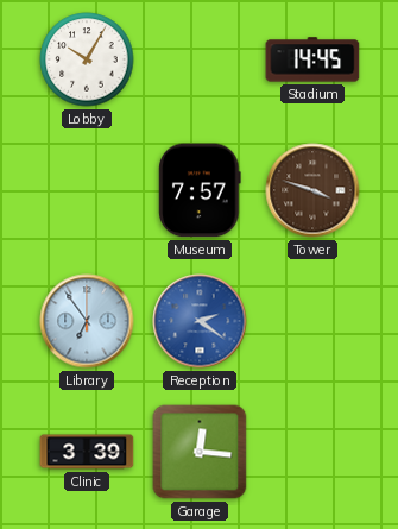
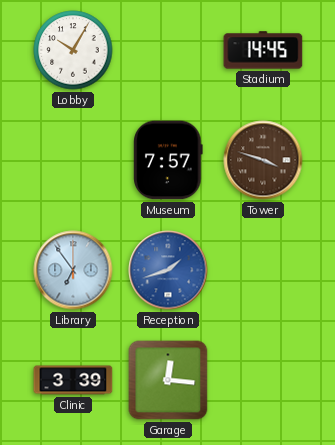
Reception: 2:21 -> 1:42
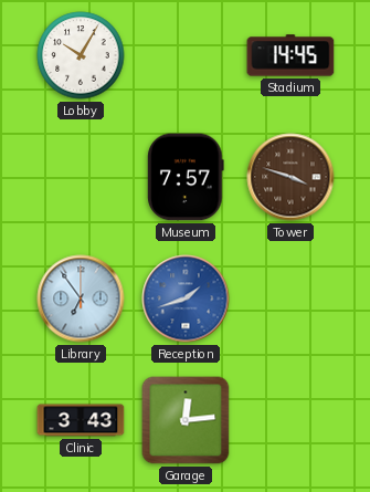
Clinic: 3:39 -> 3:43
Garage: 12:16 -> 12:14
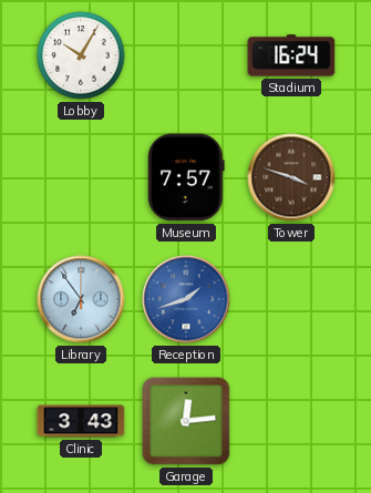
Stadium: 14:45 -> 16:24
